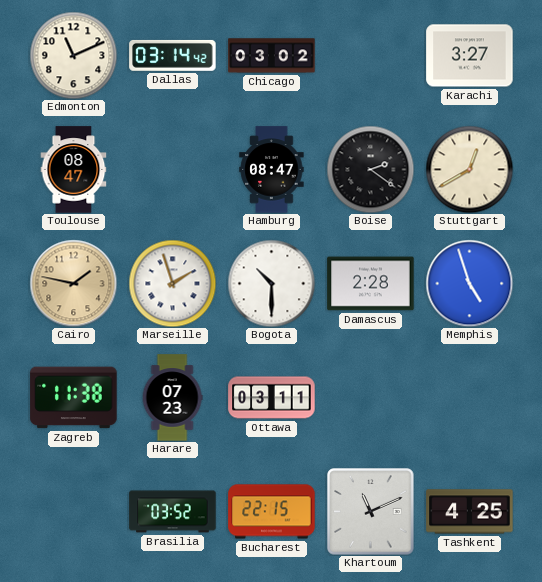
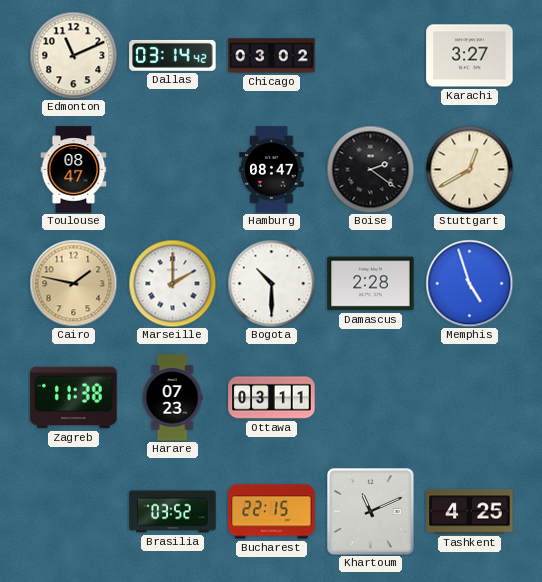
Marseille: 1:57 -> 2:00
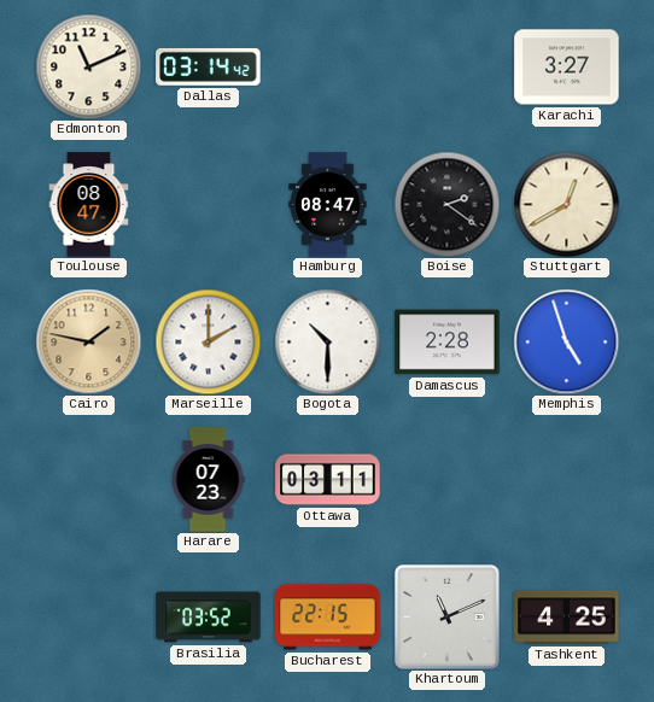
Chicago: 03:02 -> none
Zagreb: 11:38 -> none
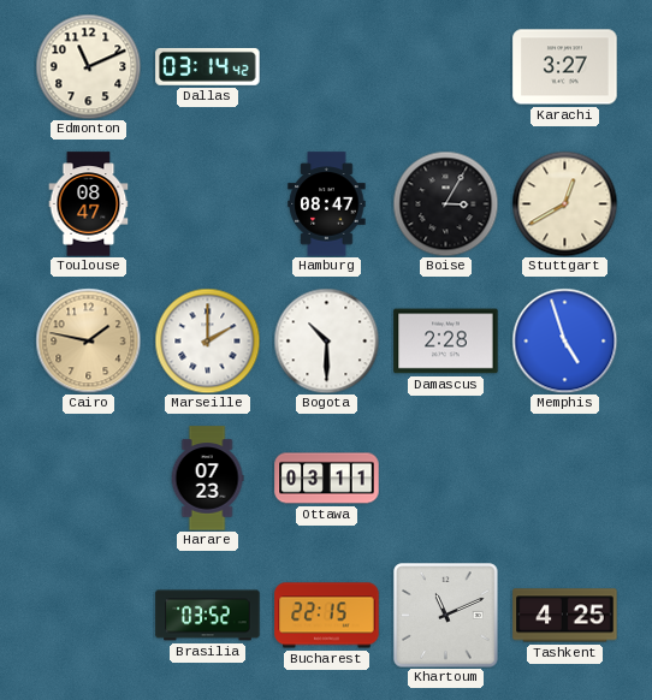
Boise: 2:21 -> 3:05
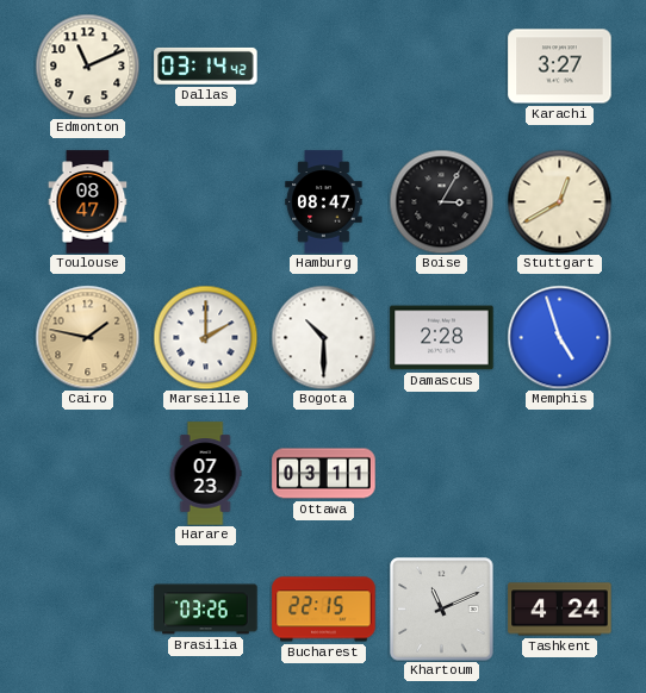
Brasilia: 03:52 -> 03:26
Tashkent: 4:25 -> 4:24
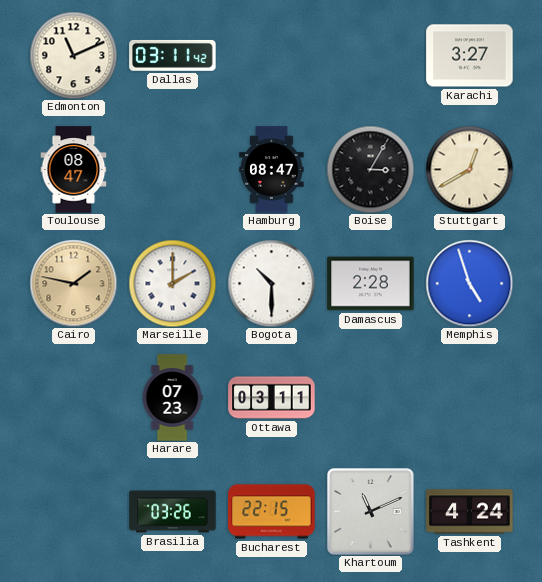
Dallas: 03:14 -> 03:11
